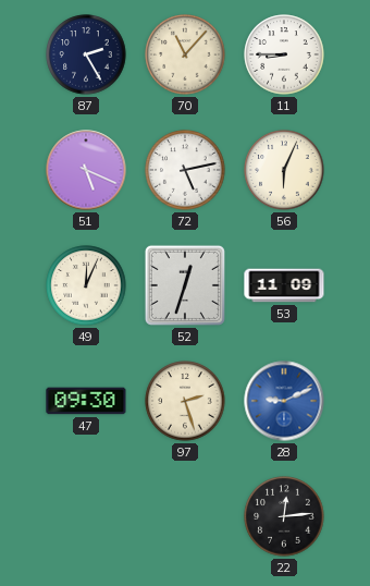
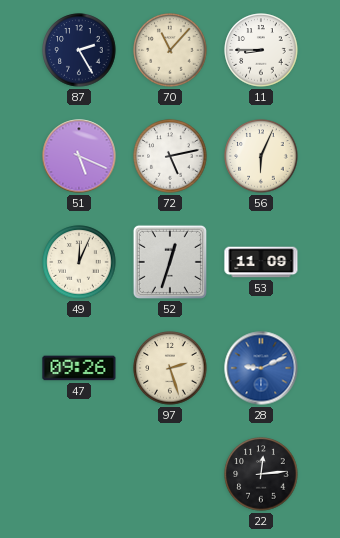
47: 09:30 -> 09:26
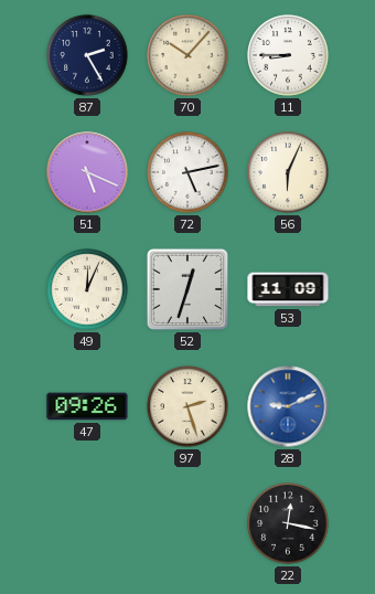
70: 11:07 -> 10:07
22: 12:14 -> 12:17
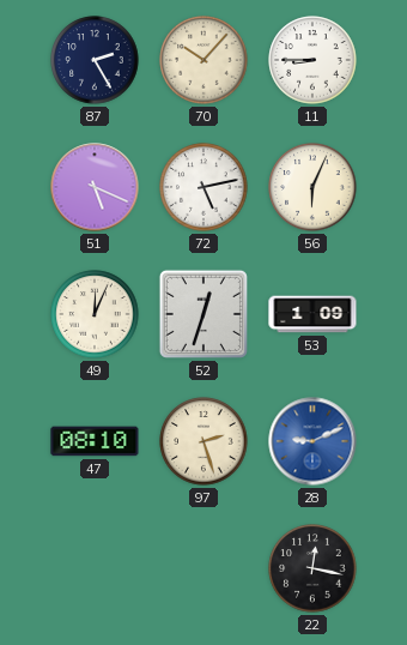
53: 11:09 -> 1:09
47: 09:26 -> 08:10
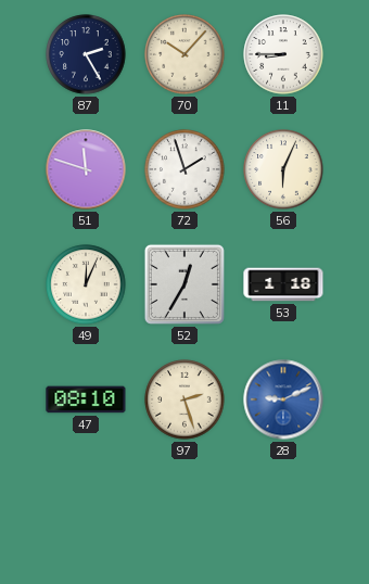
51: 5:19 -> 11:48
72: 5:13 -> 1:57
52: 12:33 -> 12:35
53: 1:09 -> 1:18
22: 12:17 -> none
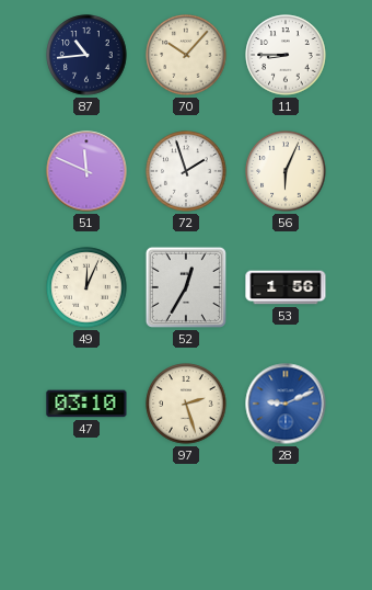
87: 2:25 -> 10:44
51: 11:48 -> 11:49
53: 1:18 -> 1:56
47: 08:10 -> 03:10
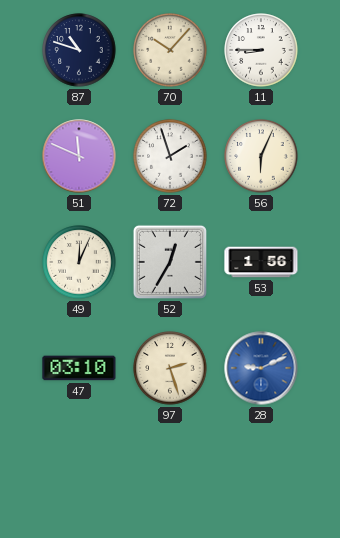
87: 10:44 -> 10:48
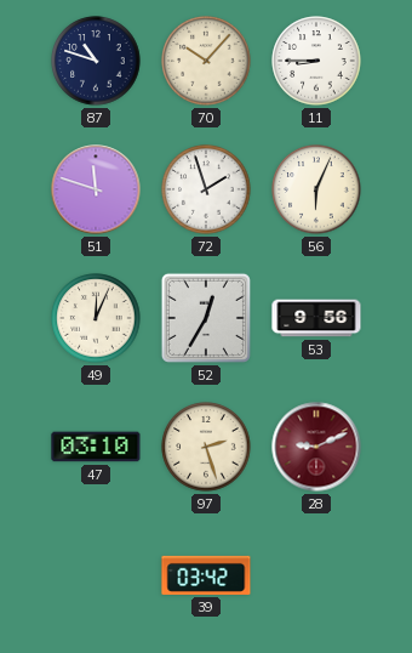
51: 11:49 -> 11:48
53: 1:56 -> 9:56
28 dial: blue -> burgundy
39: none -> 03:42
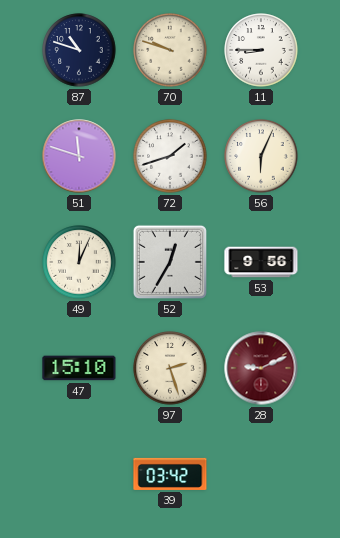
70: 10:07 -> 9:48
72: 1:57 -> 1:42
47: 03:10 -> 15:10
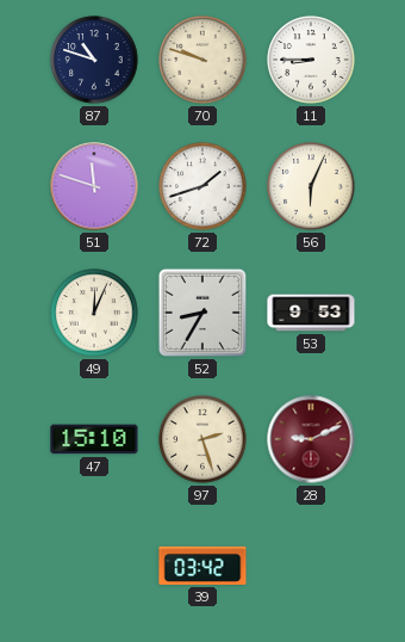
52: 12:35 -> 8:35
53: 9:56 -> 9:53
